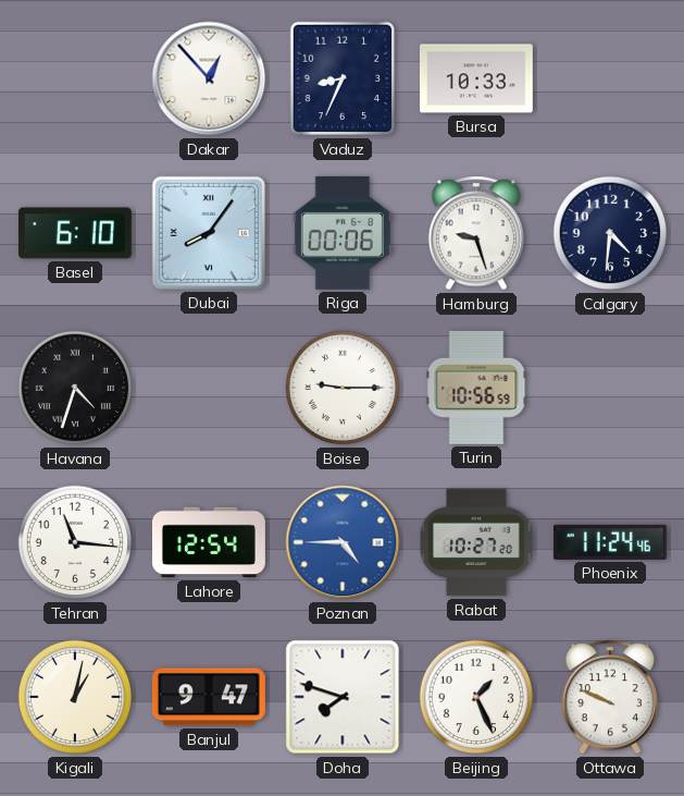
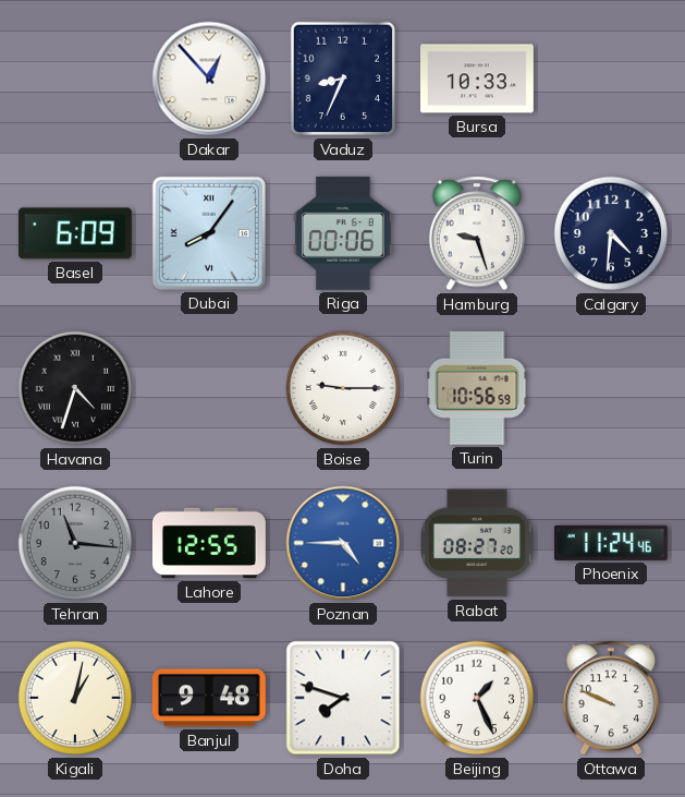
Basel: 6:10 -> 6:09
Tehran dial: white -> grey
Lahore: 12:54 -> 12:55
Rabat: 10:27 -> 08:27
Banjul: 9:47 -> 9:48
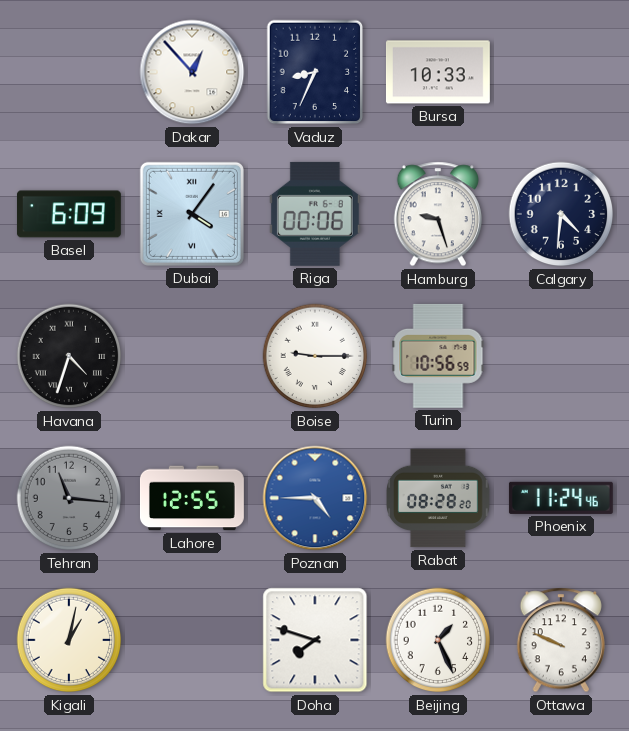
Dubai: 8:06 -> 4:06
Rabat: 08:27 -> 08:28
Banjul: 9:48 -> none
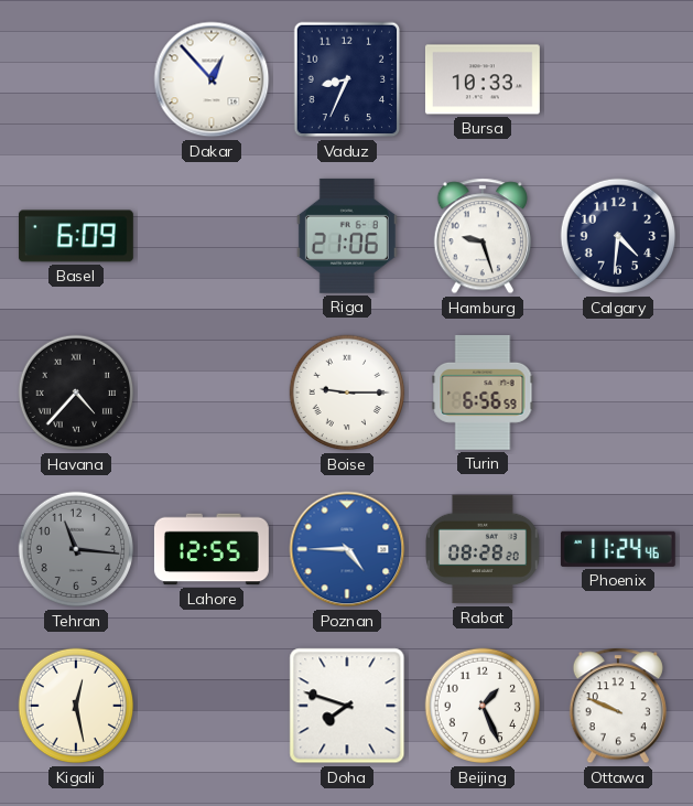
Dubai: 4:06 -> none
Riga: 00:06 -> 21:06
Havana: 4:33 -> 4:37
Turin: 10:56 -> 6:56
Kigali: 1:02 -> 12:28
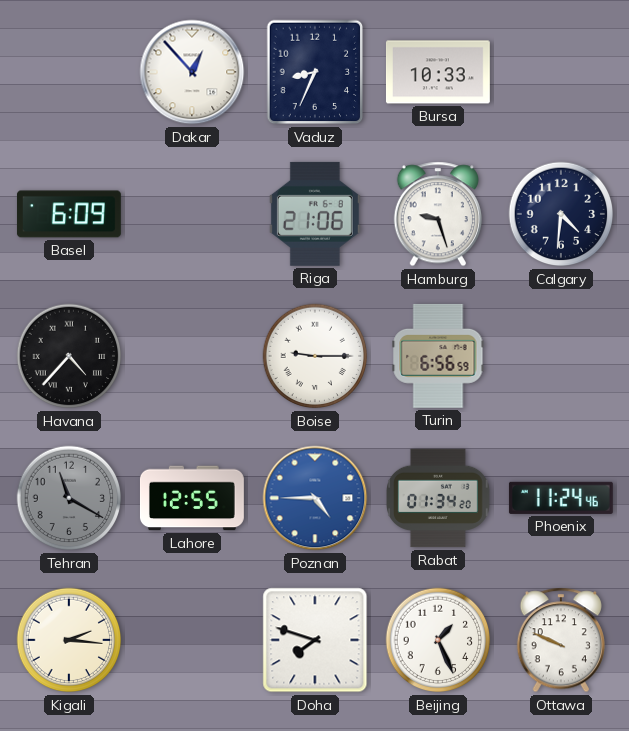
Tehran: 11:16 -> 11:20
Rabat: 08:28 -> 01:34
Kigali: 12:28 -> 2:16
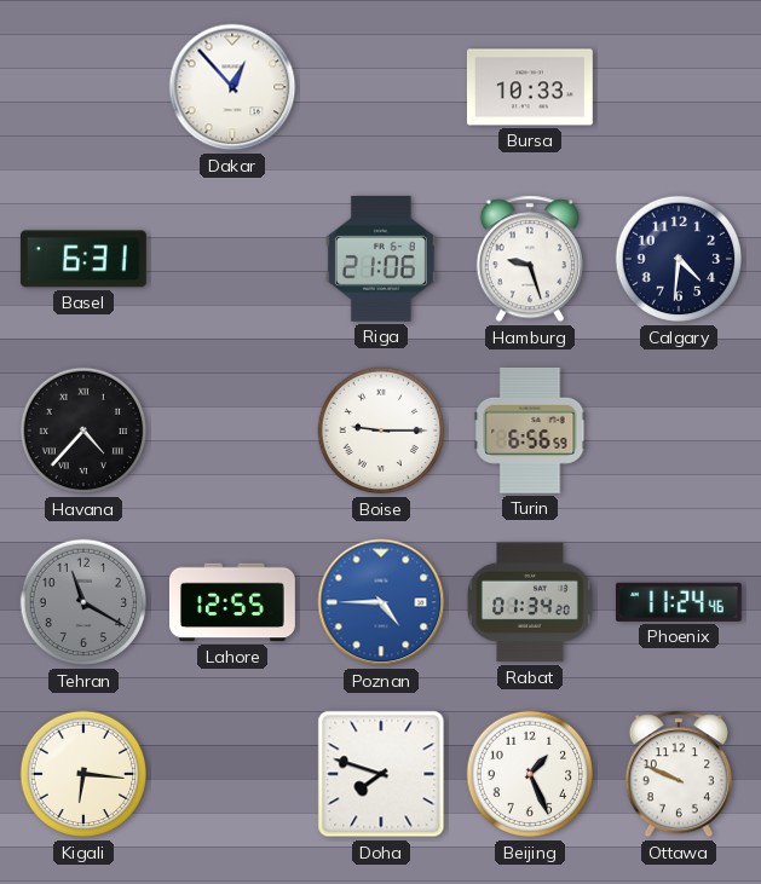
Vaduz: 8:34 -> none
Basel: 6:09 -> 6:31
Kigali: 2:16 -> 6:16
